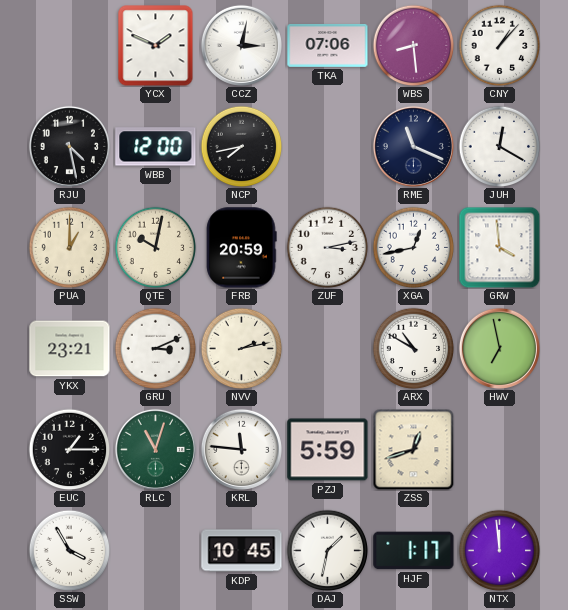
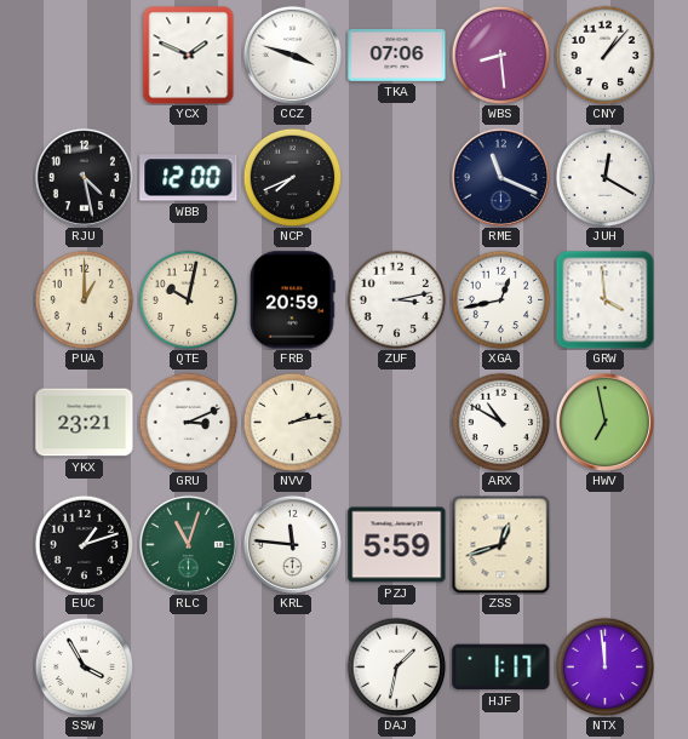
CCZ: 3:02 -> 3:48
NCP: 7:43 -> 7:41
EUC: 1:15 -> 1:12
KDP: 10:45 -> none
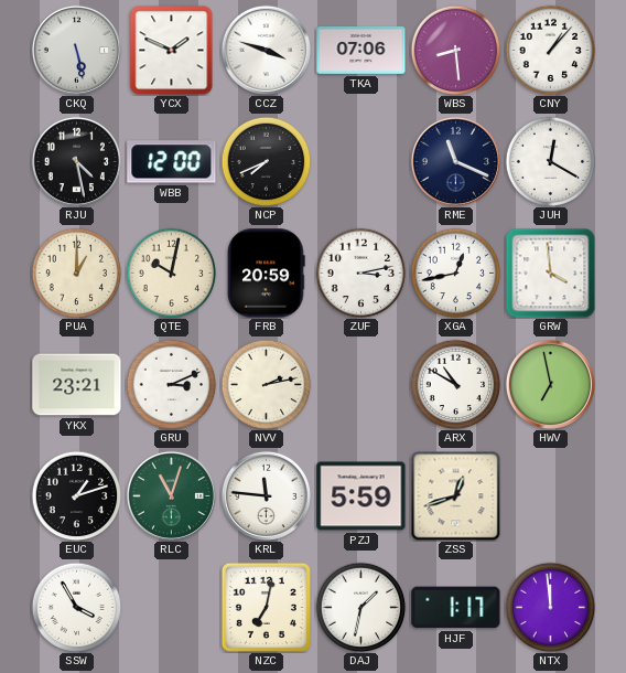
CKQ: none -> 5:28
NZC: none -> 7:02
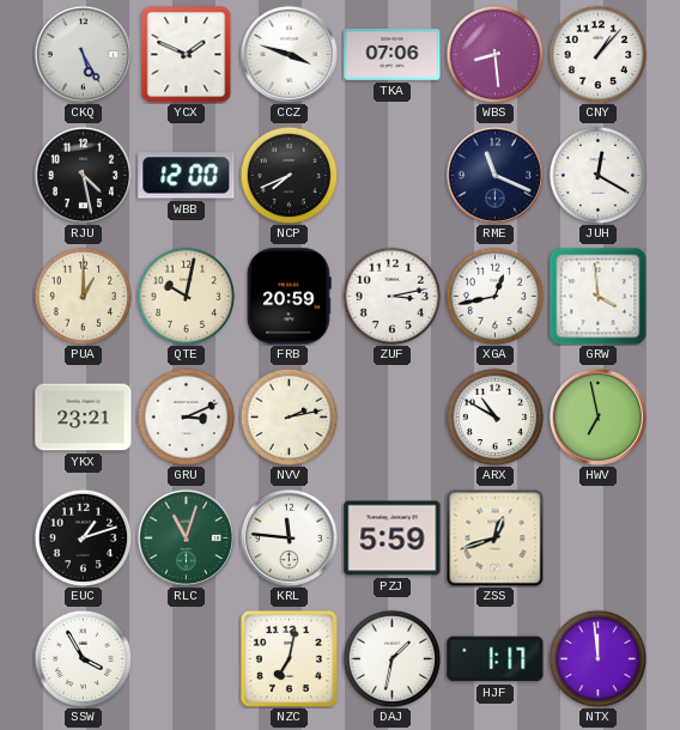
CKQ: 5:28 -> 5:25
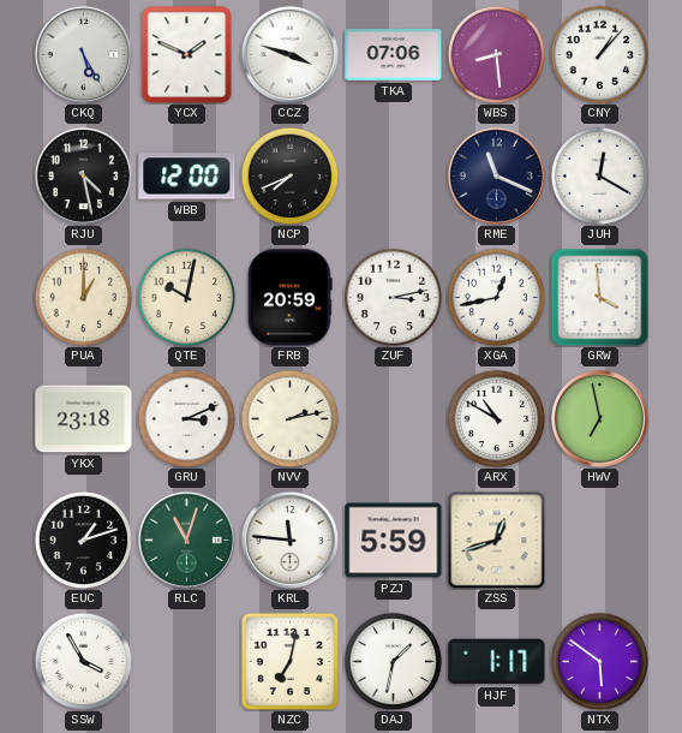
YKX: 23:21 -> 23:18
NTX: 11:59 -> 5:51
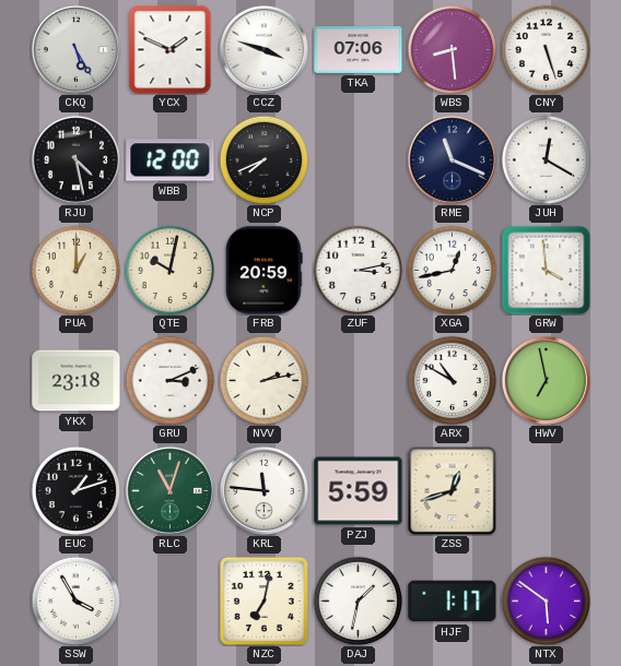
CNY: 1:07 -> 5:27
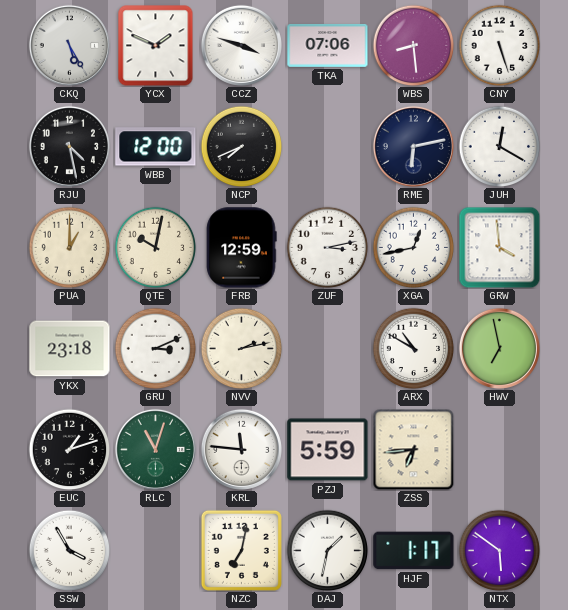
RME: 11:19 -> 6:13
FRB: 20:59 -> 12:59
ZSS: 12:42 -> 6:44
